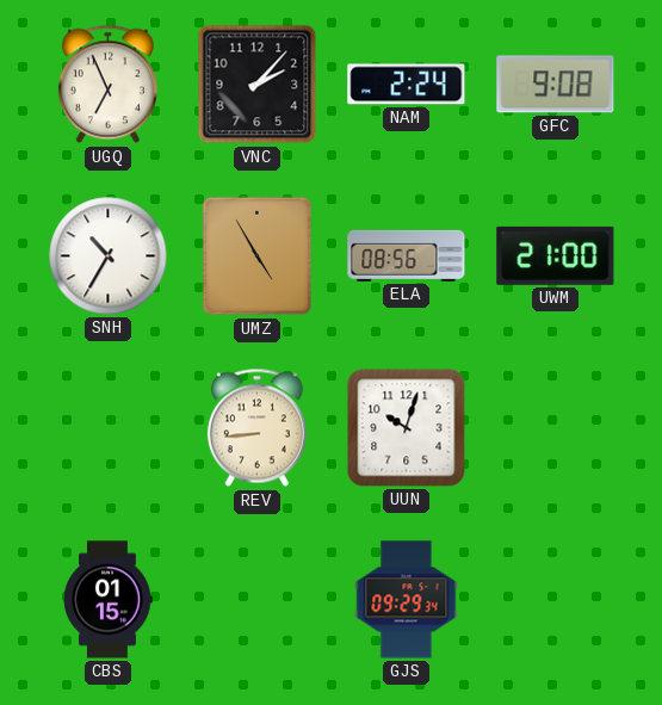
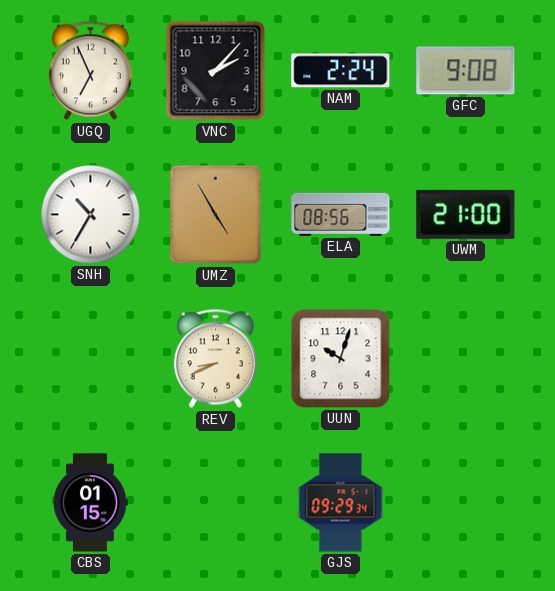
REV: 8:44 -> 8:41
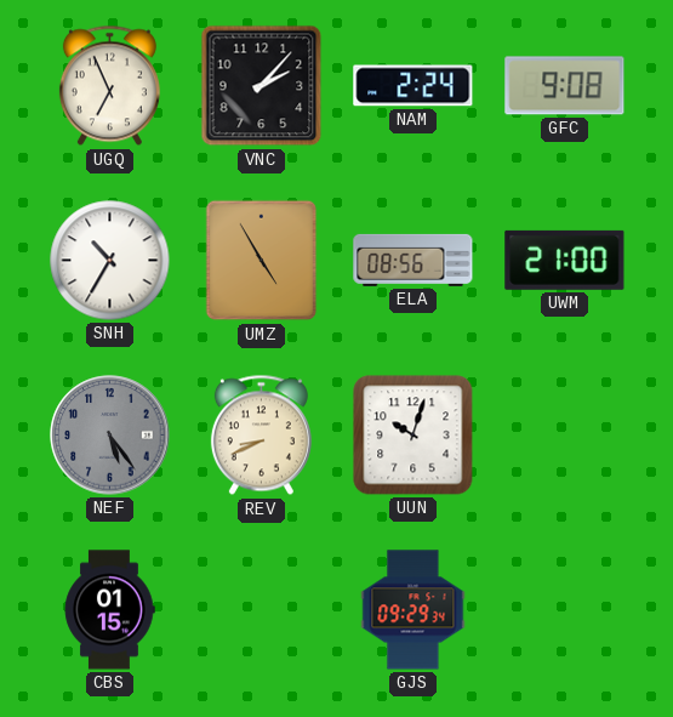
NEF: none -> 5:24
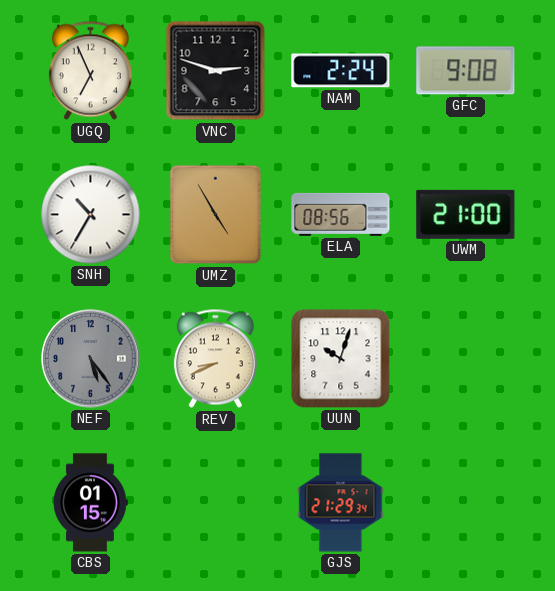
VNC: 2:07 -> 2:48
GJS: 09:29 -> 21:29
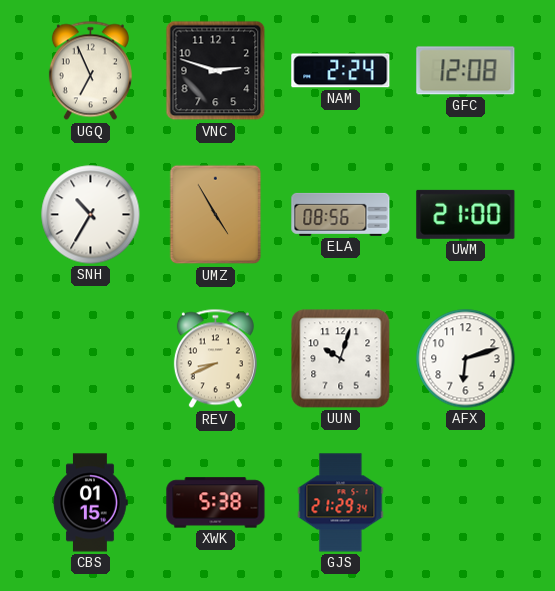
GFC: 9:08 -> 12:08
NEF: 5:24 -> none
AFX: none -> 6:12
XWK: none -> 5:38
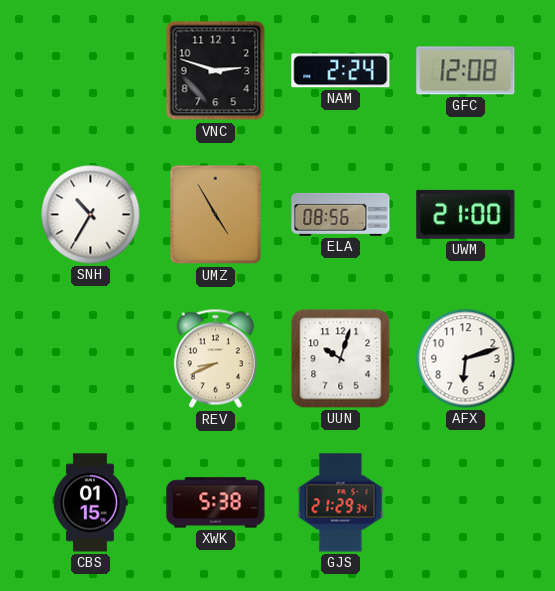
UGQ: 6:56 -> none
